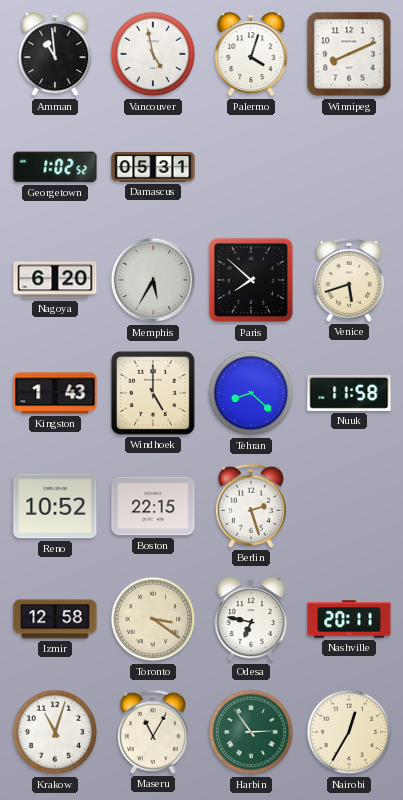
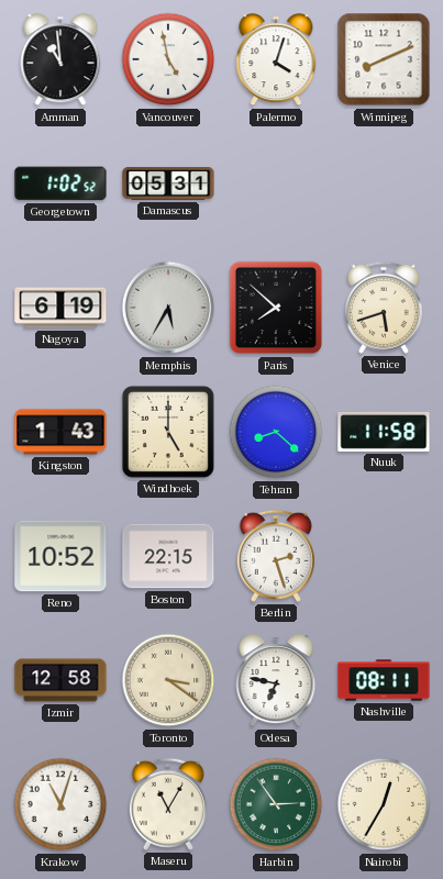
Nagoya: 6:20 -> 6:19
Nashville: 20:11 -> 08:11
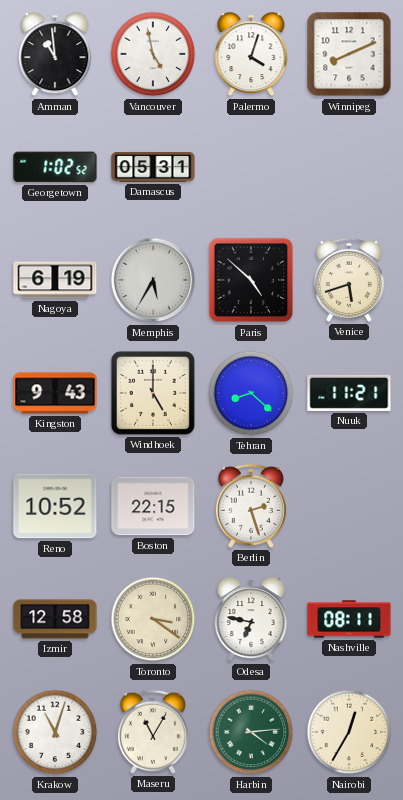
Paris: 7:52 -> 4:52
Kingston: 1:43 -> 9:43
Nuuk: 11:58 -> 11:21
Harbin: 2:54 -> 4:14
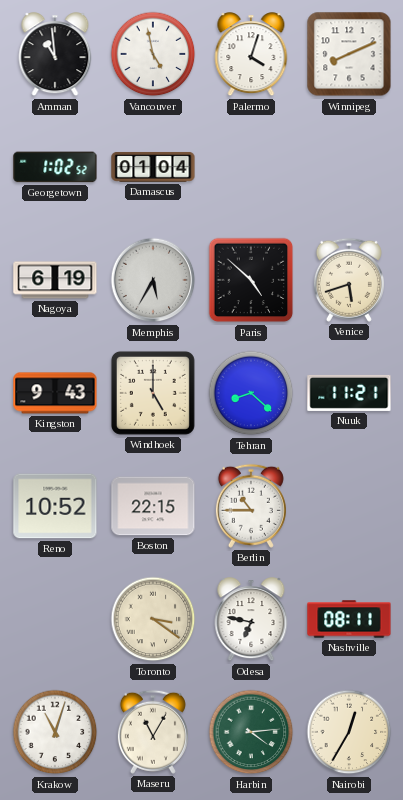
Damascus: 05:31 -> 01:04
Berlin: 2:27 -> 10:45
Izmir: 12:58 -> none
